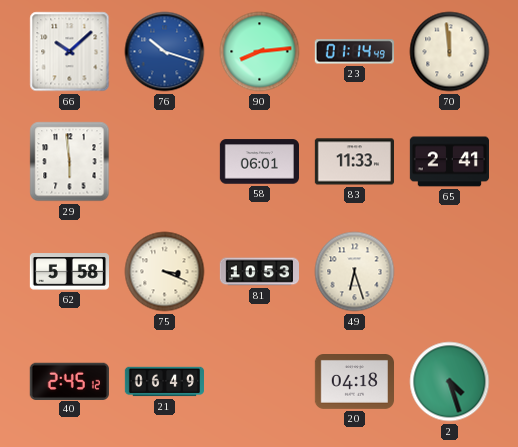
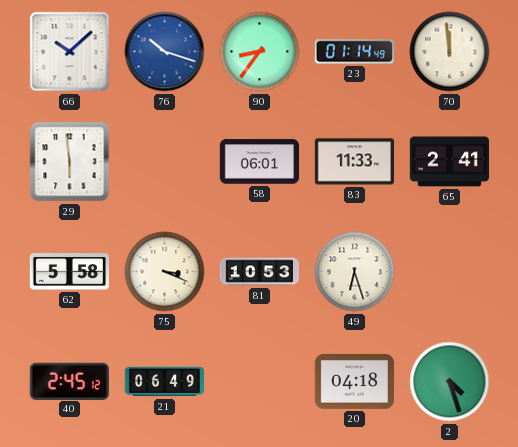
90: 8:14 -> 8:36
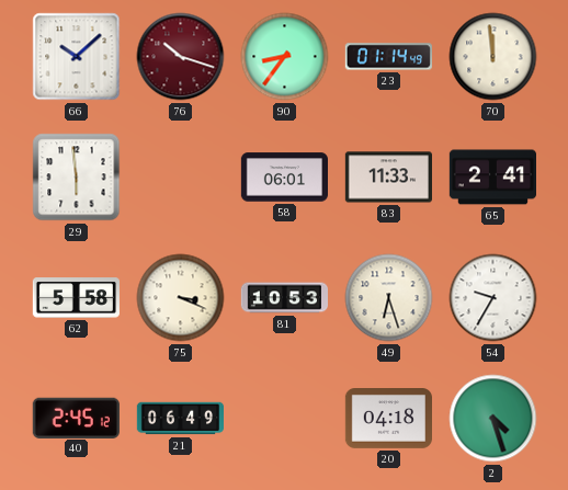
76 dial: blue -> burgundy
54: none -> 9:35
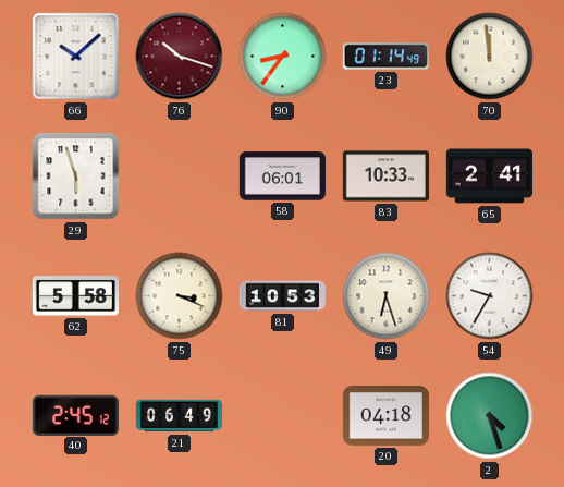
29: 5:59 -> 5:57
83: 11:33 -> 10:33
